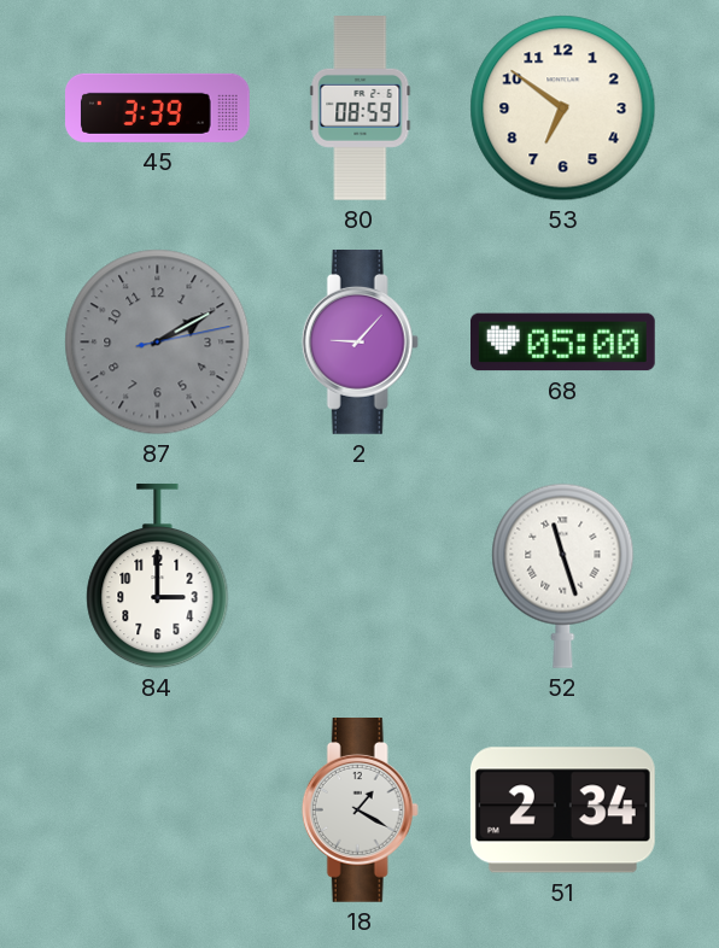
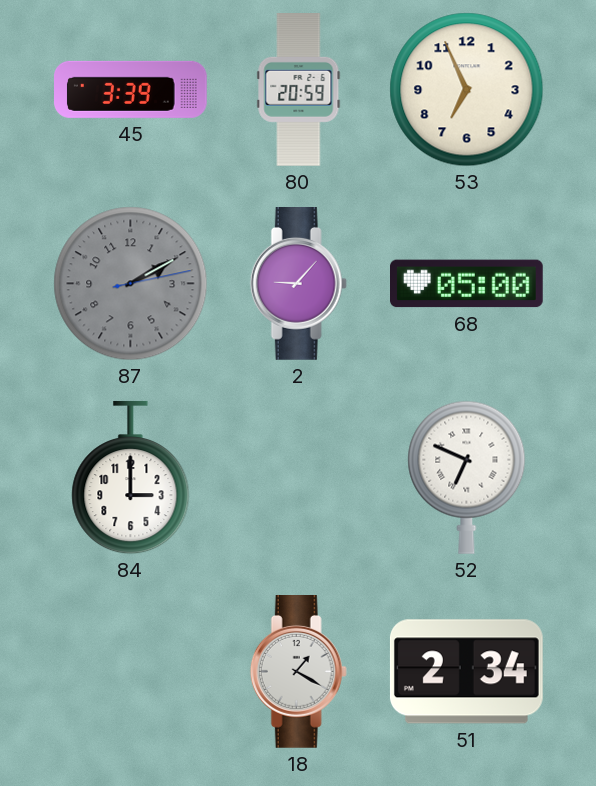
80: 08:59 -> 20:59
53: 6:51 -> 6:56
52: 11:27 -> 6:49
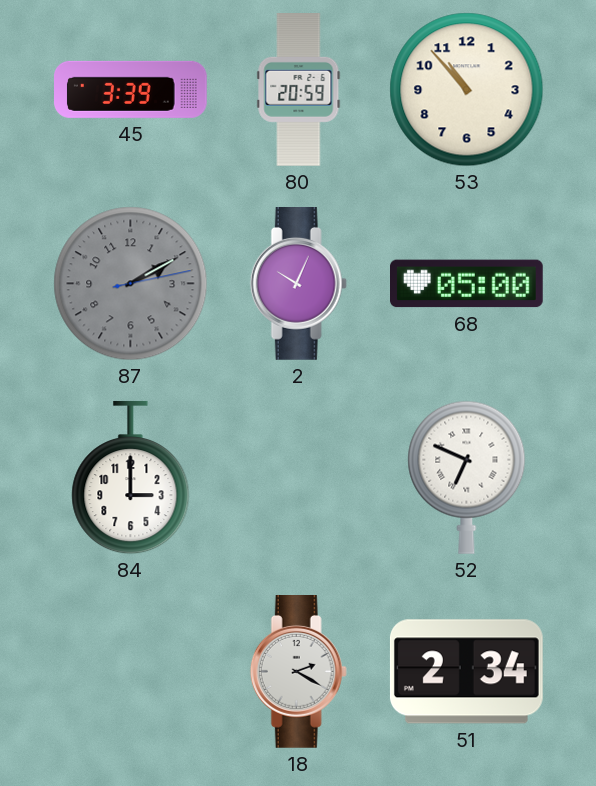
53: 6:56 -> 10:53
2: 9:07 -> 10:04
18: 1:20 -> 2:20
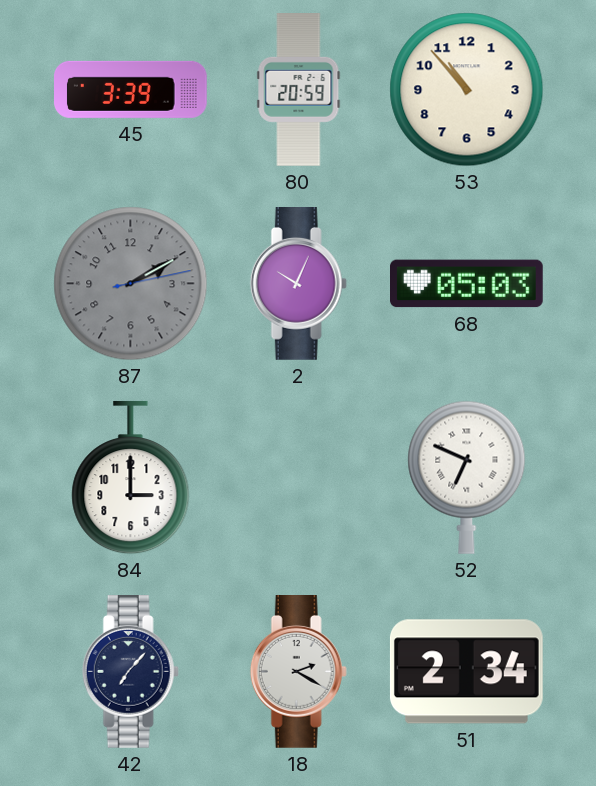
68: 05:00 -> 05:03
42: none -> 7:07
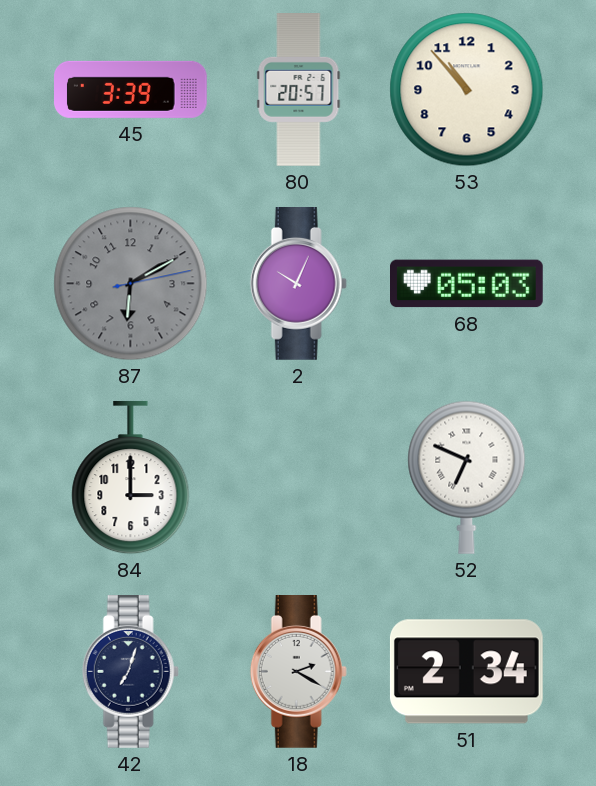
80: 20:59 -> 20:57
87: 2:10 -> 6:10
42: 7:07 -> 7:03
